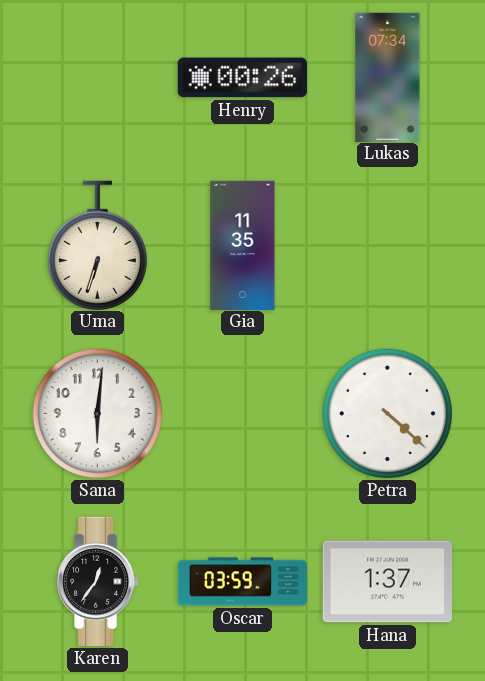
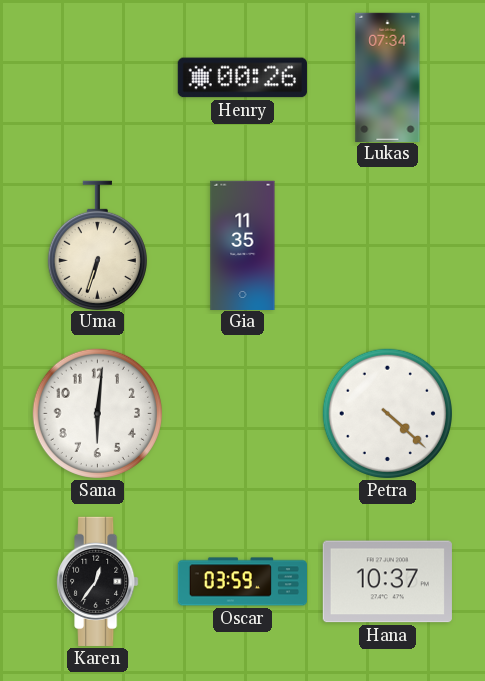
Hana: 1:37 -> 10:37
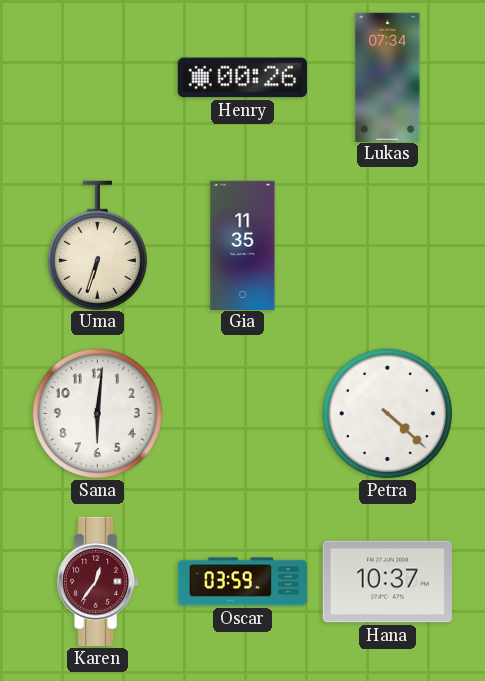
Karen dial: black -> burgundy
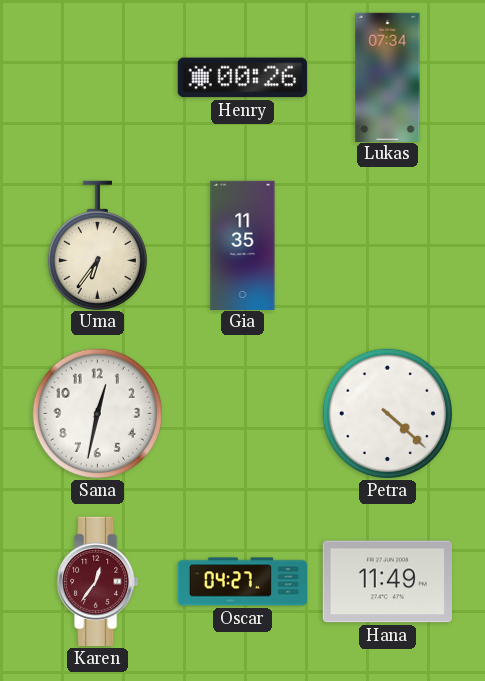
Uma: 6:33 -> 6:36
Sana: 6:01 -> 12:32
Oscar: 03:59 -> 04:27
Hana: 10:37 -> 11:49
